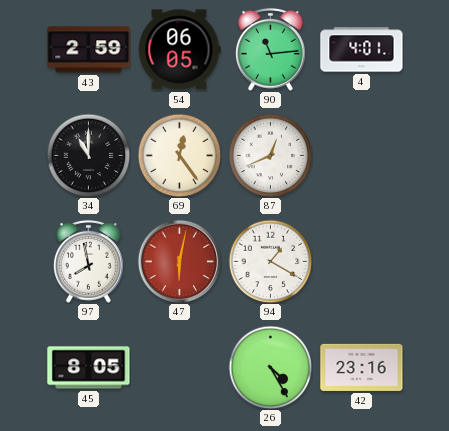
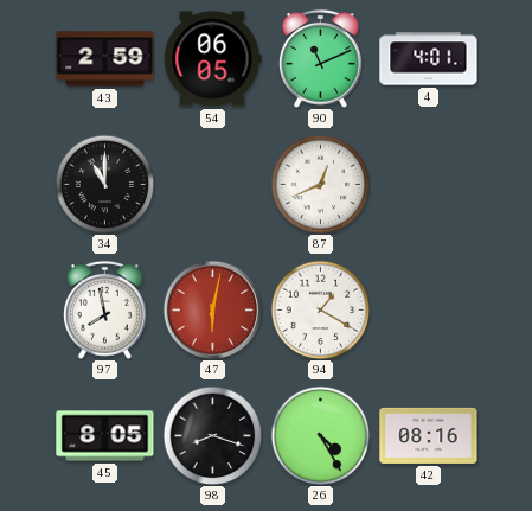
90: 11:14 -> 11:11
69: 12:24 -> none
98: none -> 8:18
42: 23:16 -> 08:16
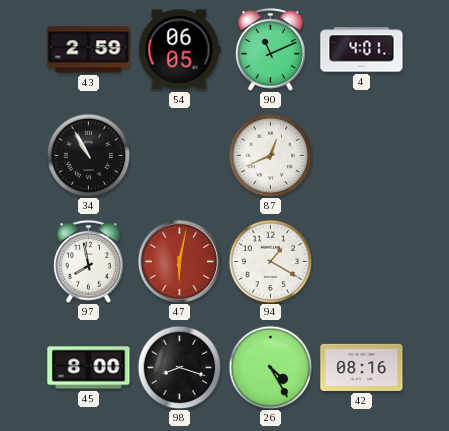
34: 11:00 -> 10:55
45: 8:05 -> 8:00
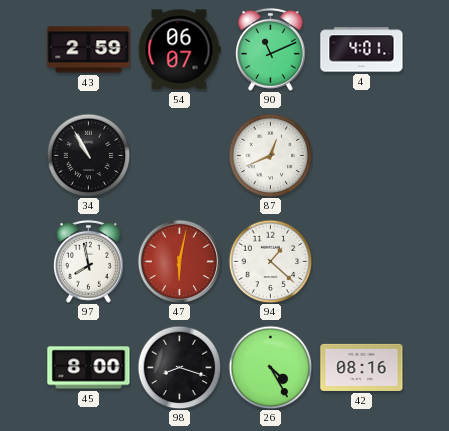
54: 06:05 -> 06:07
94: 1:20 -> 1:22
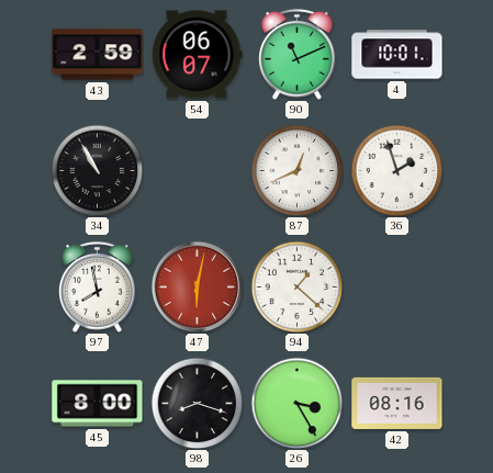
4: 4:01 -> 10:01
36: none -> 1:57
26: 4:25 -> 3:25
